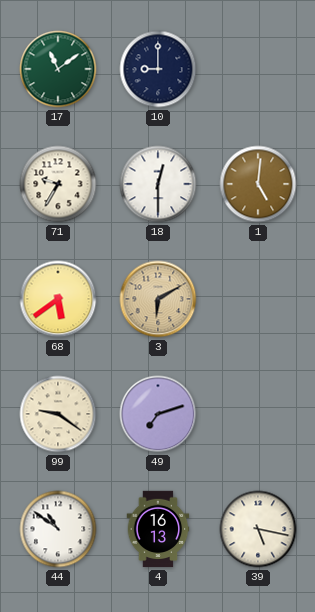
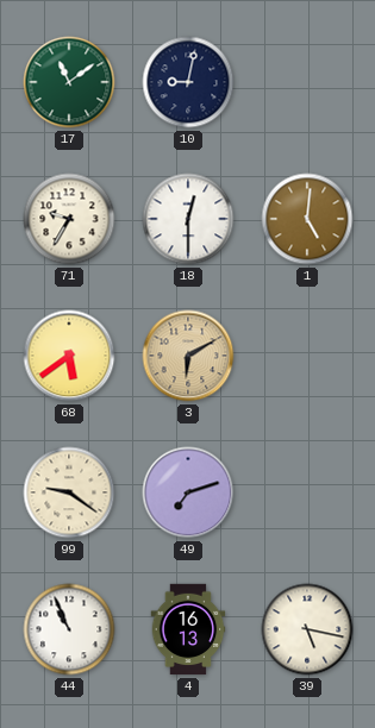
10: 9:00 -> 9:02
44: 10:51 -> 10:56
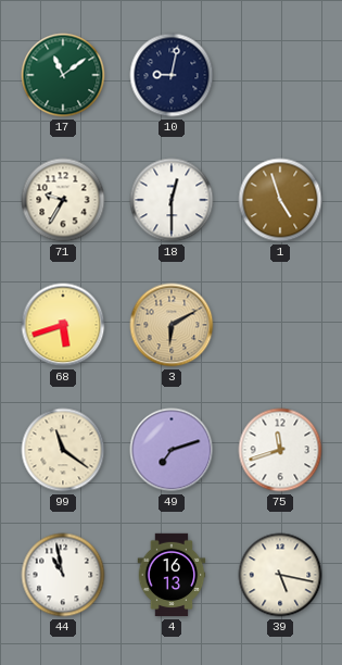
1: 5:01 -> 4:57
68: 5:39 -> 5:42
99: 9:21 -> 11:21
75: none -> 11:42
44: 10:56 -> 10:58
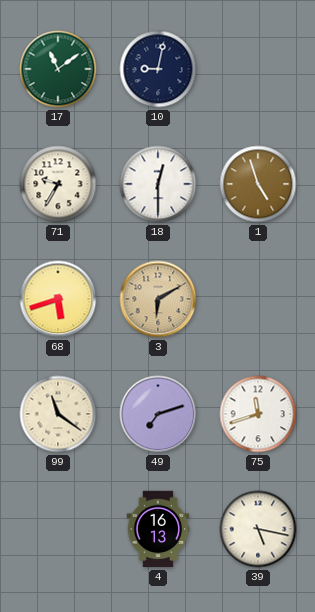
44: 10:58 -> none
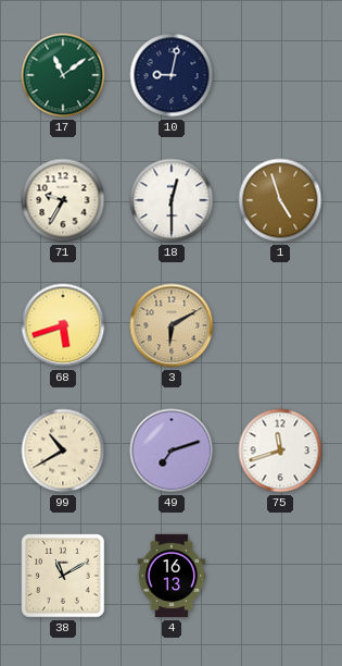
99: 11:21 -> 10:40
38: none -> 11:10
39: 5:17 -> none
